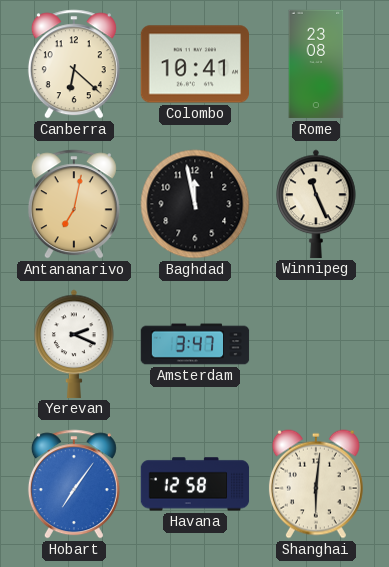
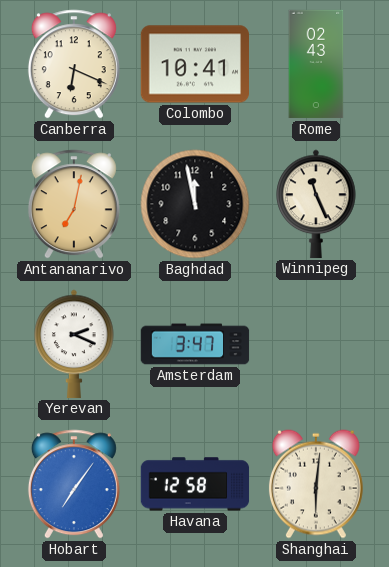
Canberra: 6:22 -> 6:19
Rome: 23:08 -> 02:43
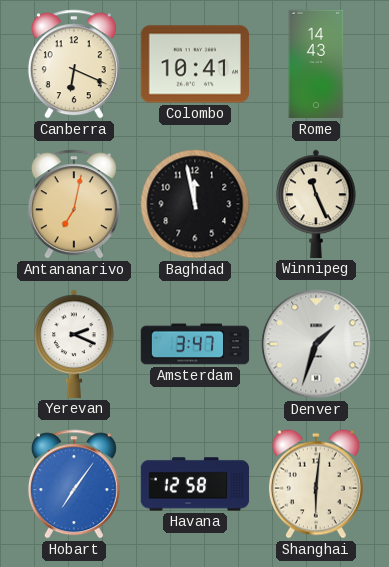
Rome: 02:43 -> 14:43
Denver: none -> 1:33
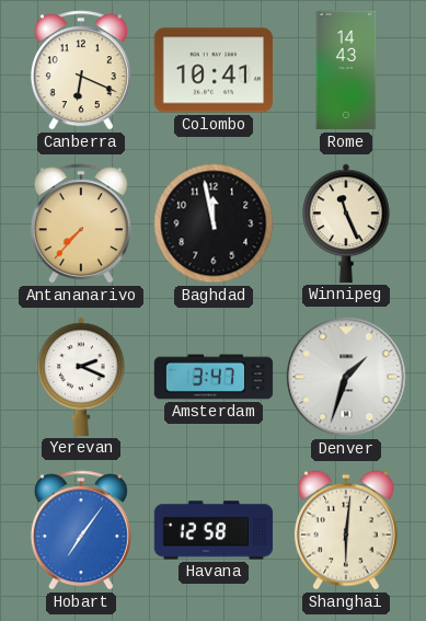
Antananarivo: 7:02 -> 7:37
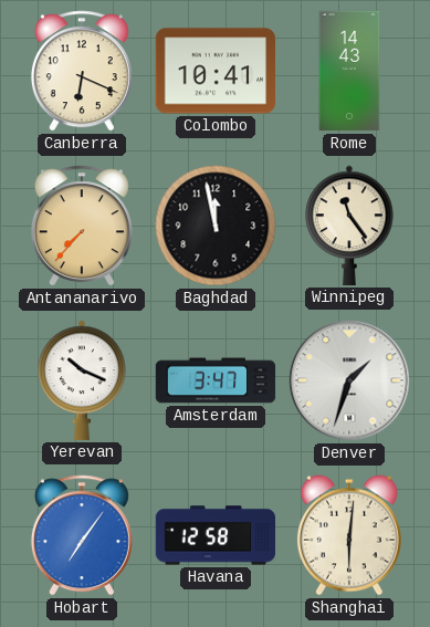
Winnipeg: 11:26 -> 11:24
Yerevan: 2:19 -> 10:19
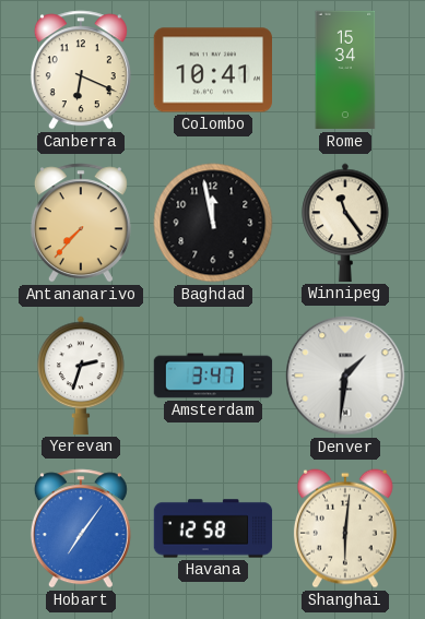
Rome: 14:43 -> 15:34
Yerevan: 10:19 -> 2:33
Denver: 1:33 -> 1:31
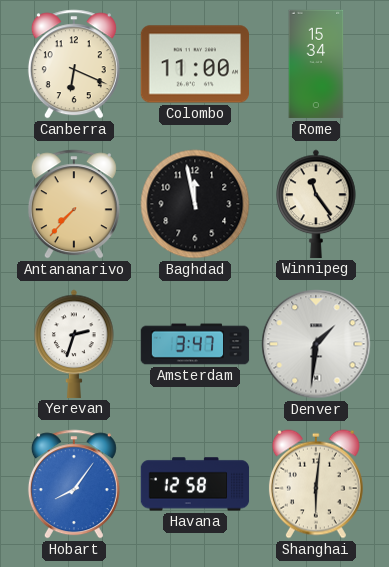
Colombo: 10:41 -> 11:00
Hobart: 7:06 -> 8:06
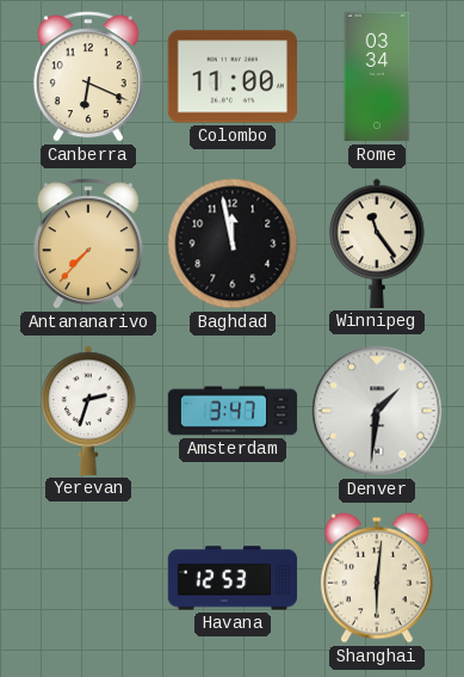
Rome: 15:34 -> 03:34
Hobart: 8:06 -> none
Havana: 12:58 -> 12:53
